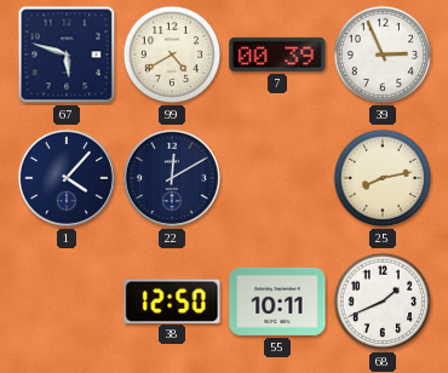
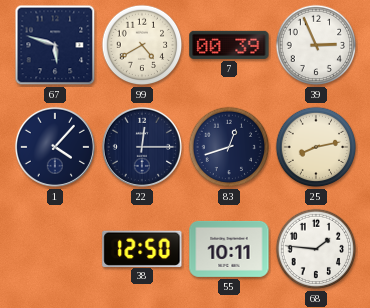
22: 12:10 -> 12:15
83: none -> 12:42
68: 1:41 -> 1:46
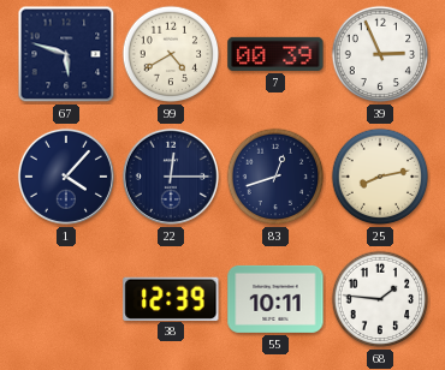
38: 12:50 -> 12:39
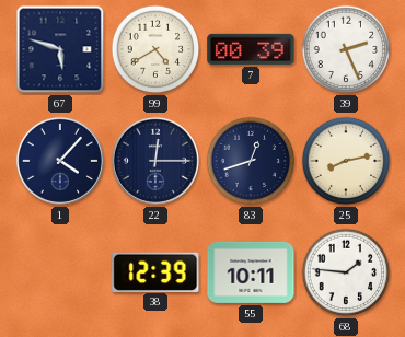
39: 2:56 -> 2:26
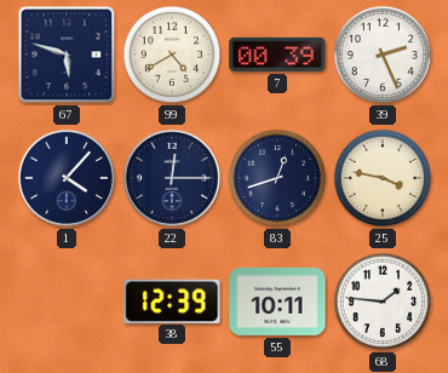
25: 8:13 -> 3:47
